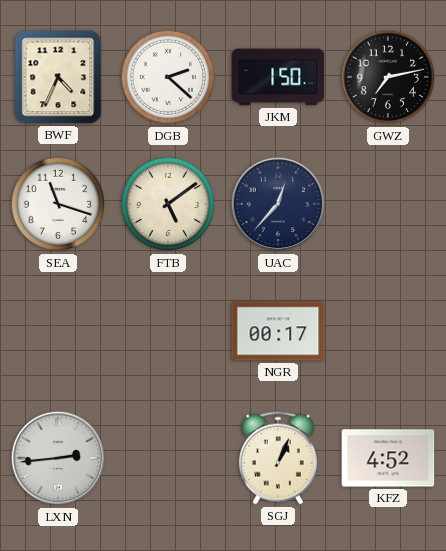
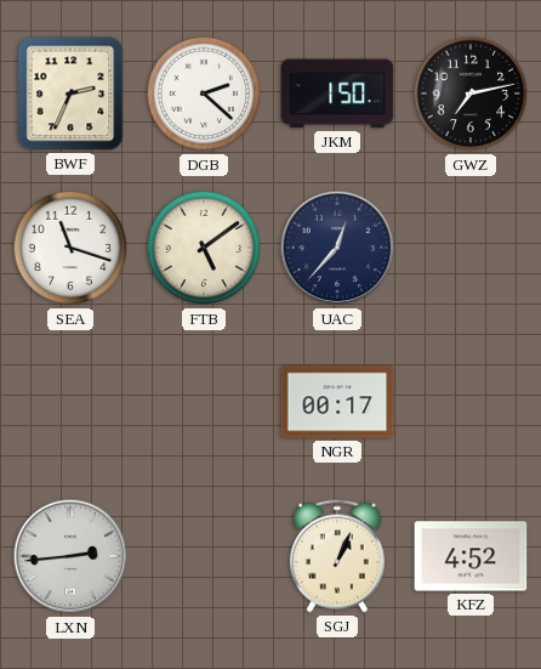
BWF: 4:34 -> 2:34
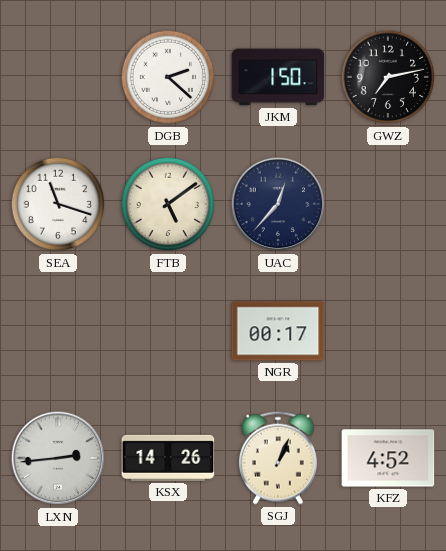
BWF: 2:34 -> none
KSX: none -> 14:26
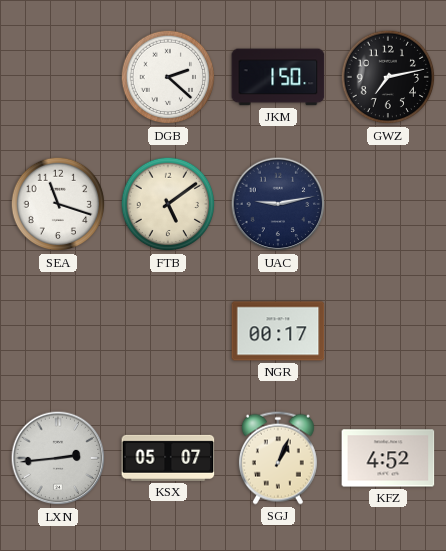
UAC: 12:37 -> 9:13
KSX: 14:26 -> 05:07
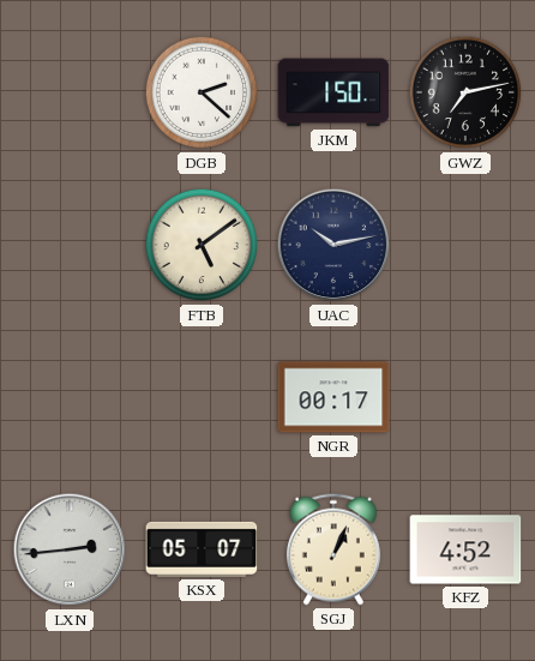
SEA: 11:18 -> none
UAC: 9:13 -> 10:13
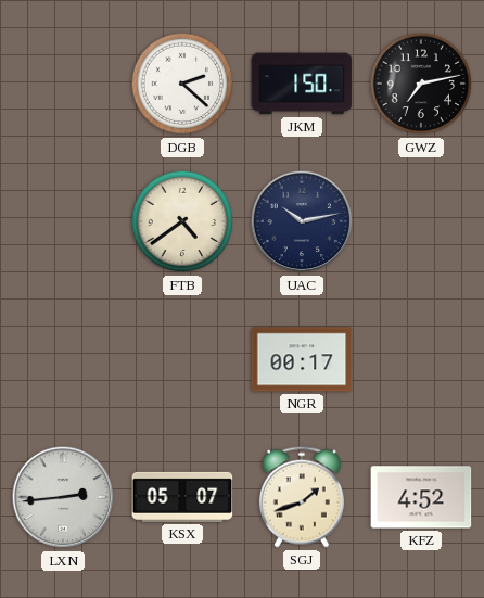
FTB: 5:09 -> 4:39
SGJ: 1:04 -> 1:42
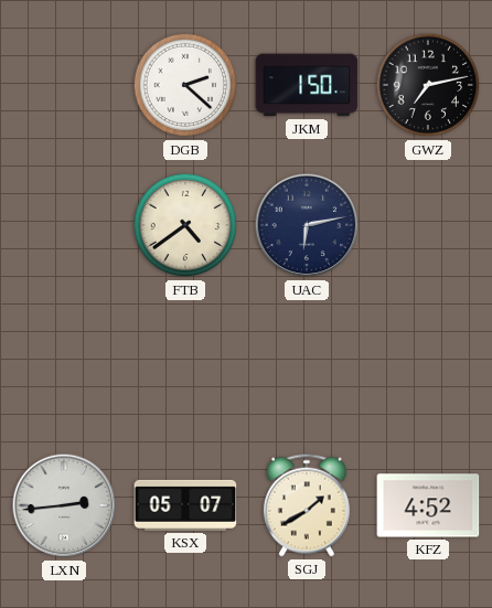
UAC: 10:13 -> 6:13
NGR: 00:17 -> none
SGJ: 1:42 -> 1:40
